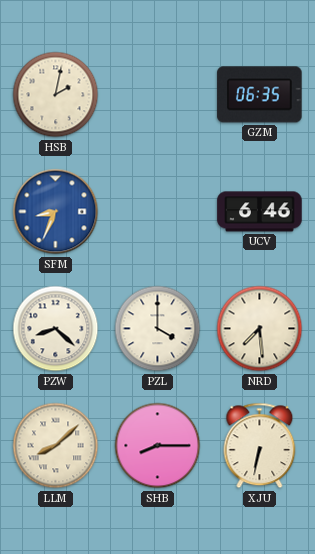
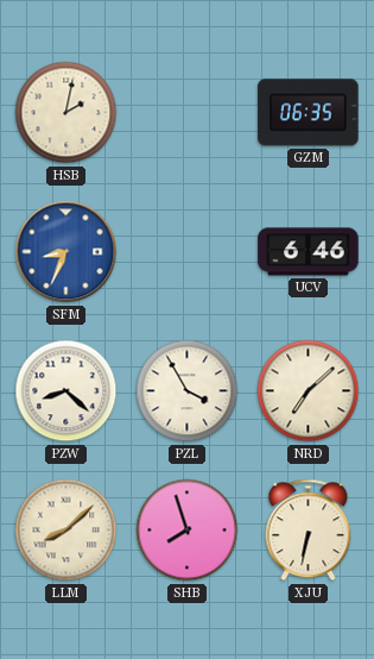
PZL: 4:00 -> 3:55
NRD: 7:29 -> 7:08
SHB: 8:15 -> 7:57
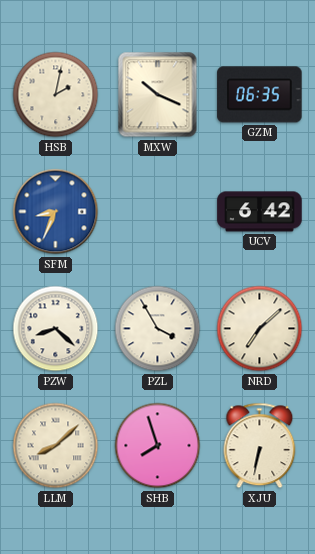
MXW: none -> 10:19
UCV: 6:46 -> 6:42
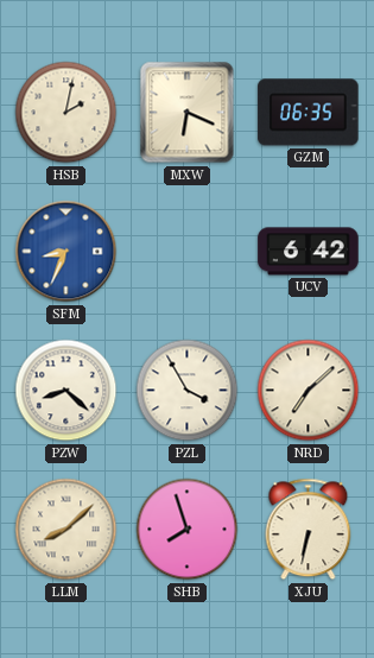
MXW: 10:19 -> 6:19
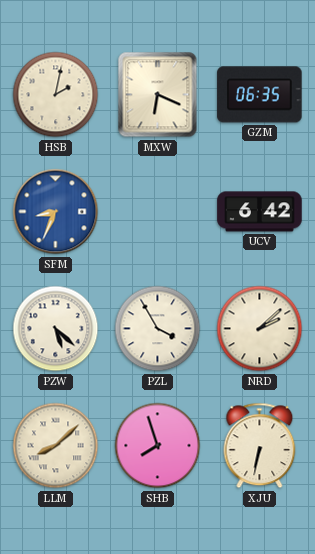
PZW: 8:22 -> 5:22
NRD: 7:08 -> 2:08
